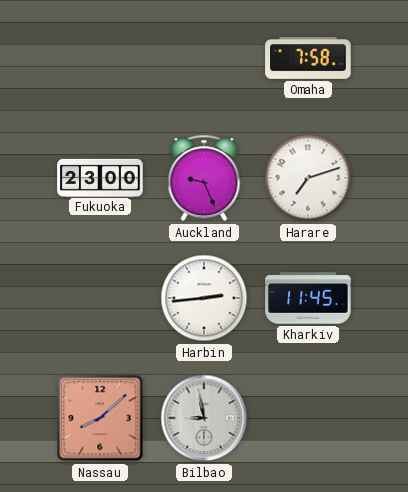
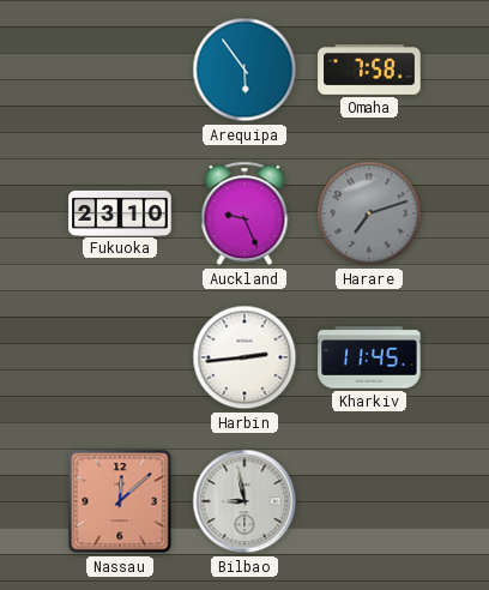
Arequipa: none -> 5:54
Fukuoka: 23:00 -> 23:10
Harare dial: white -> grey
Nassau: 8:08 -> 12:08
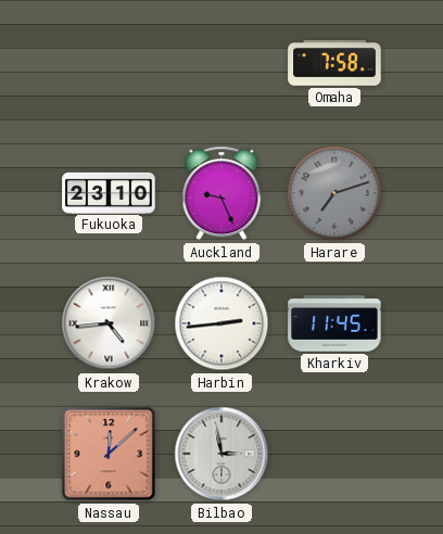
Arequipa: 5:54 -> none
Krakow: none -> 4:44
Bilbao: 8:58 -> 2:58
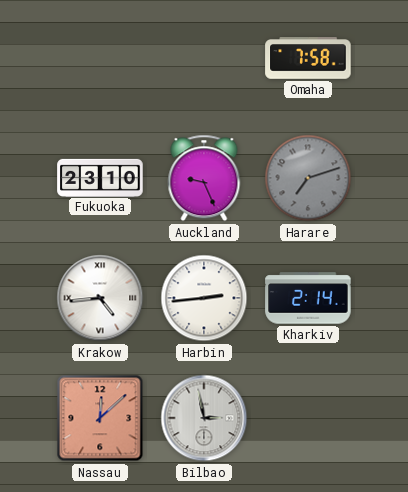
Kharkiv: 11:45 -> 2:14
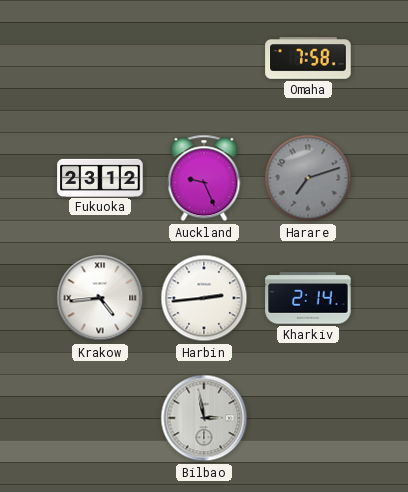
Fukuoka: 23:10 -> 23:12
Nassau: 12:08 -> none
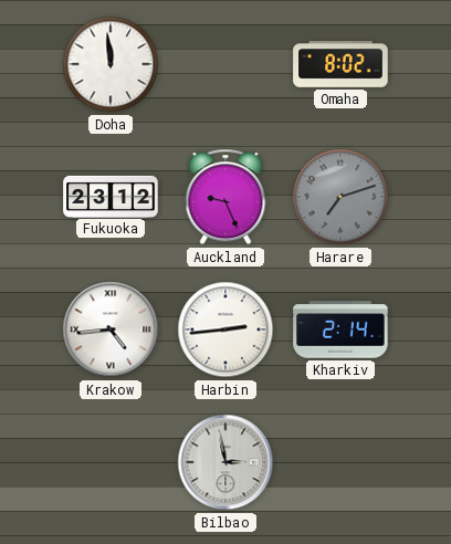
Doha: none -> 11:59
Omaha: 7:58 -> 8:02
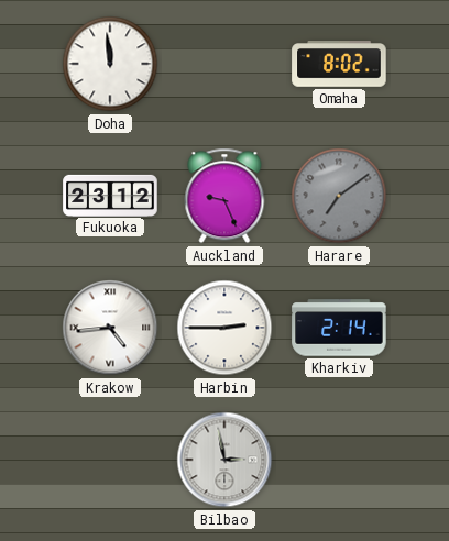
Harare: 7:12 -> 7:09
Harbin: 2:44 -> 2:45
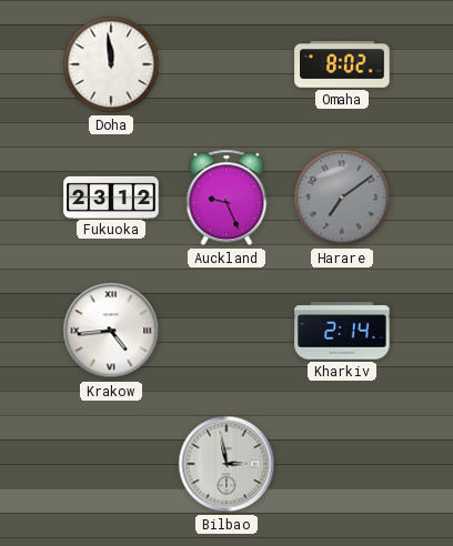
Harbin: 2:45 -> none
